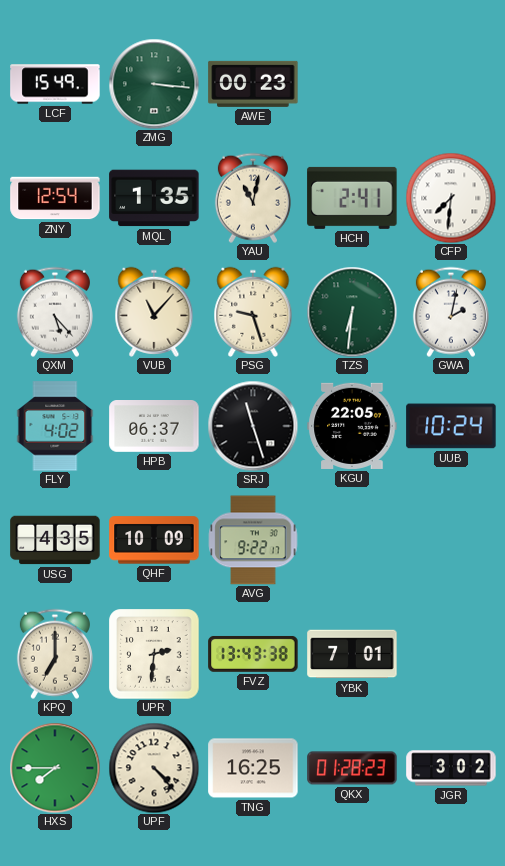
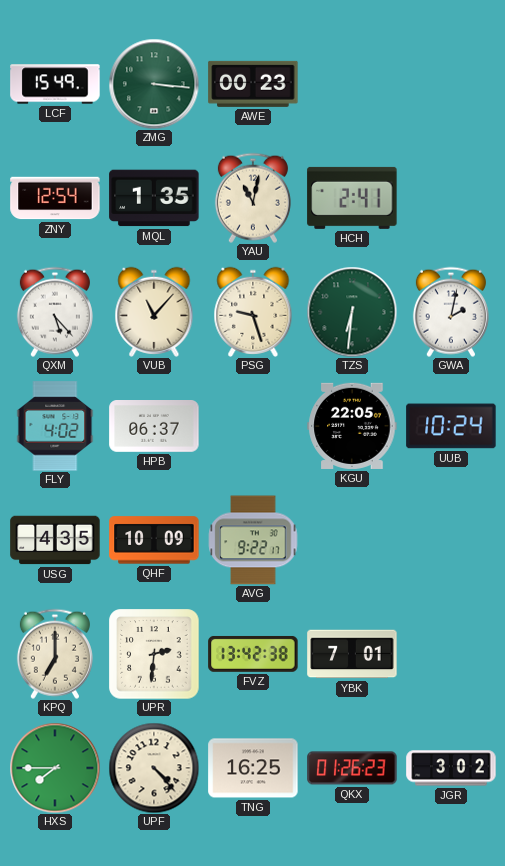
CFP: 7:31 -> none
SRJ: 11:27 -> none
FVZ: 13:43 -> 13:42
QKX: 01:28 -> 01:26
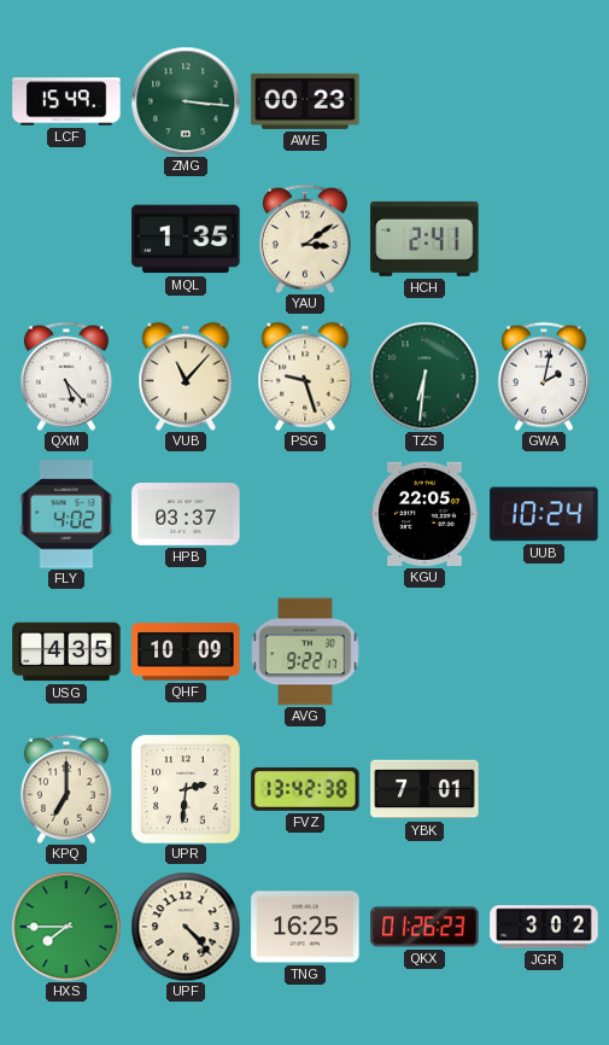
ZNY: 12:54 -> none
YAU: 11:02 -> 3:09
HPB: 06:37 -> 03:37
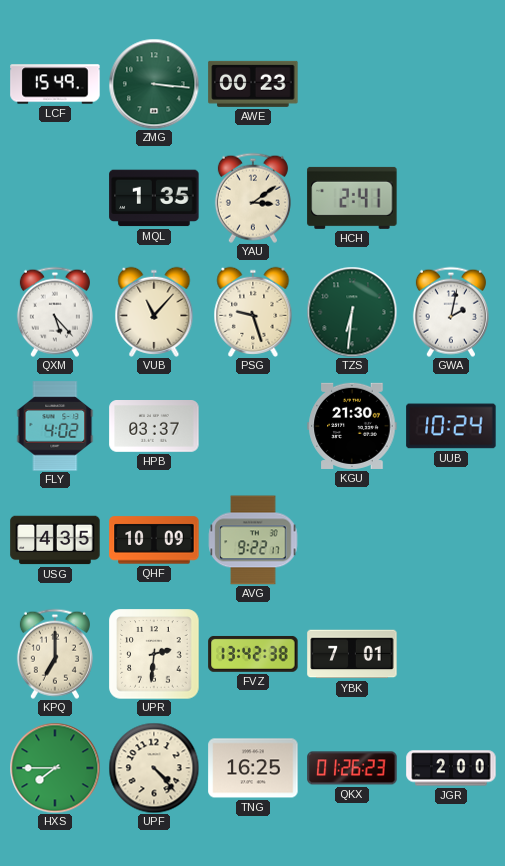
KGU: 22:05 -> 21:30
JGR: 3:02 -> 2:00
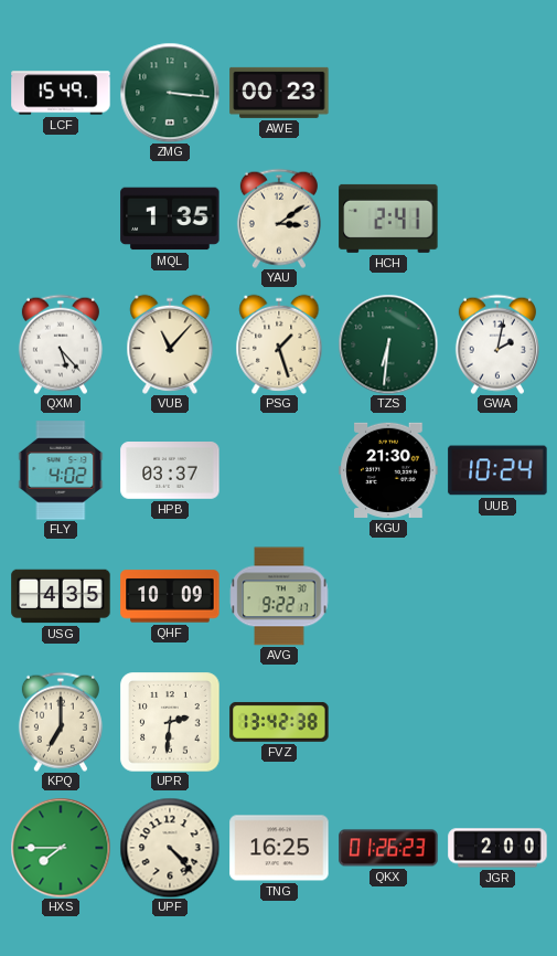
PSG: 9:27 -> 1:27
YBK: 7:01 -> none
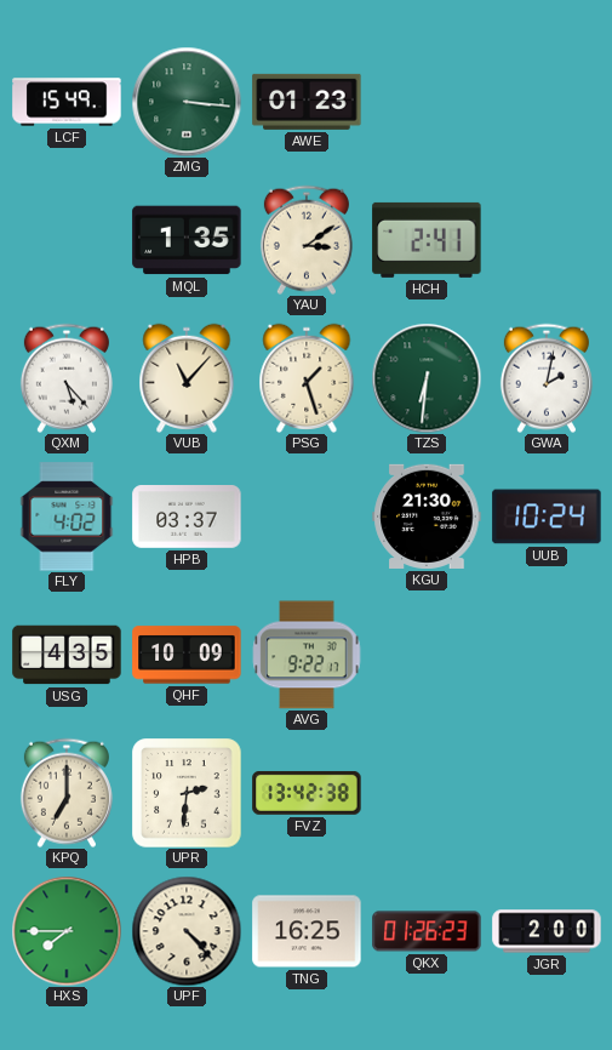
AWE: 00:23 -> 01:23
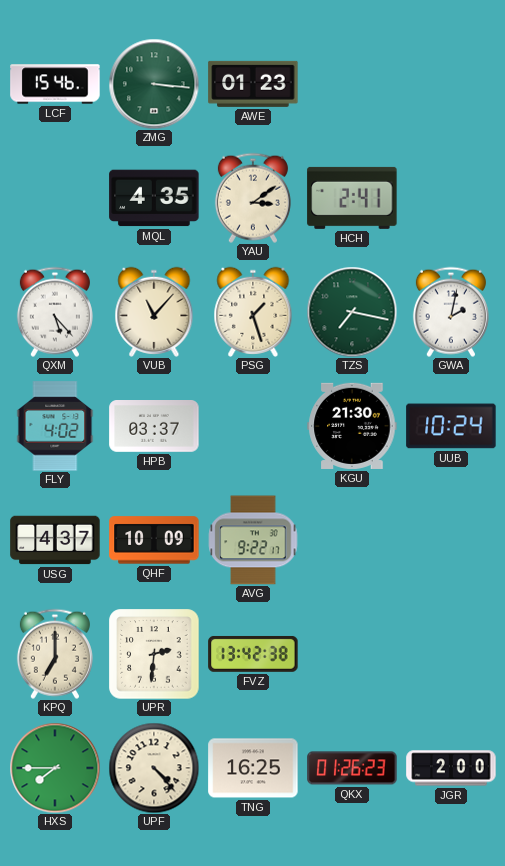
LCF: 15:49 -> 15:46
MQL: 1:35 -> 4:35
TZS: 6:31 -> 7:17
USG: 4:35 -> 4:37
